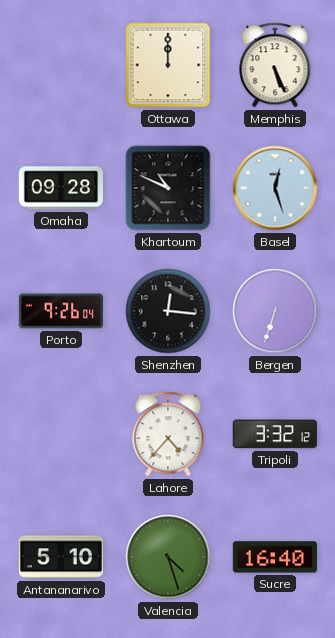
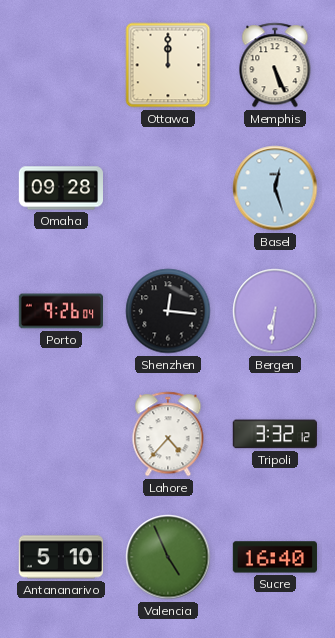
Khartoum: 10:49 -> none
Bergen: 6:33 -> 6:31
Valencia: 4:27 -> 4:56
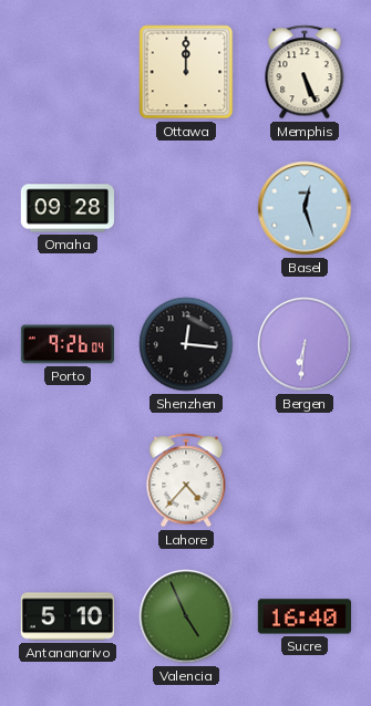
Tripoli: 3:32 -> none
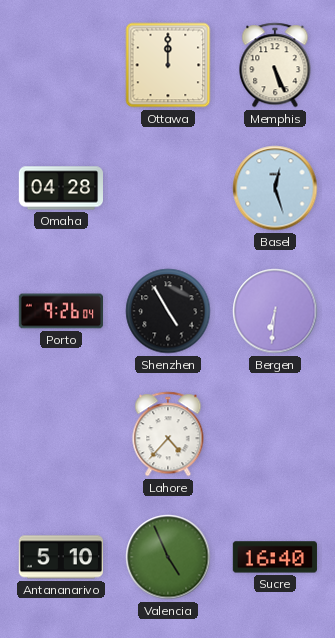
Omaha: 09:28 -> 04:28
Shenzhen: 12:16 -> 4:55
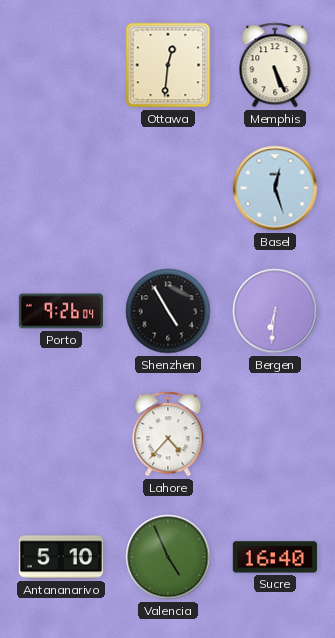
Ottawa: 12:00 -> 12:31
Omaha: 04:28 -> none
